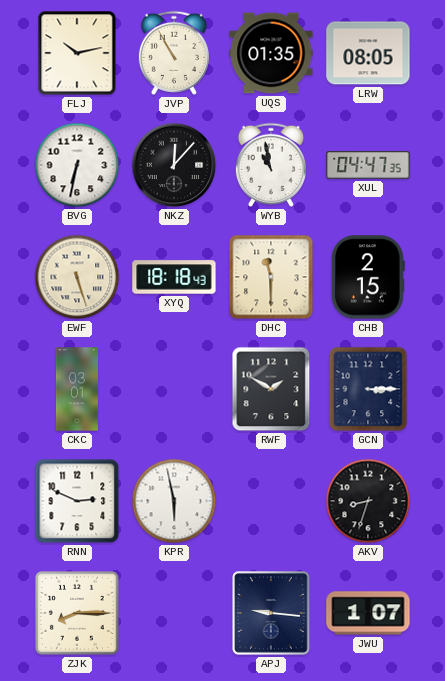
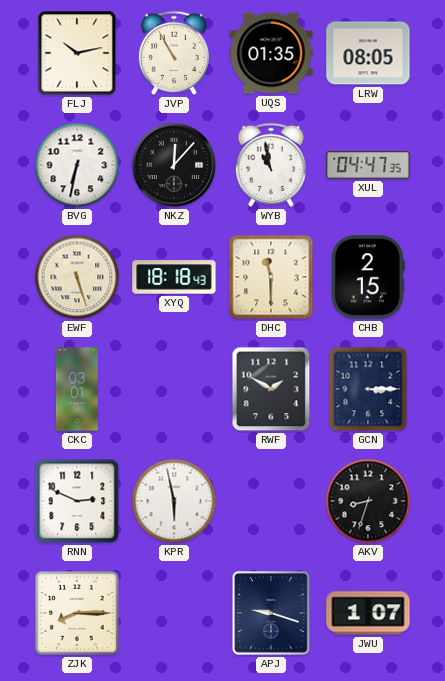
APJ: 9:16 -> 9:18
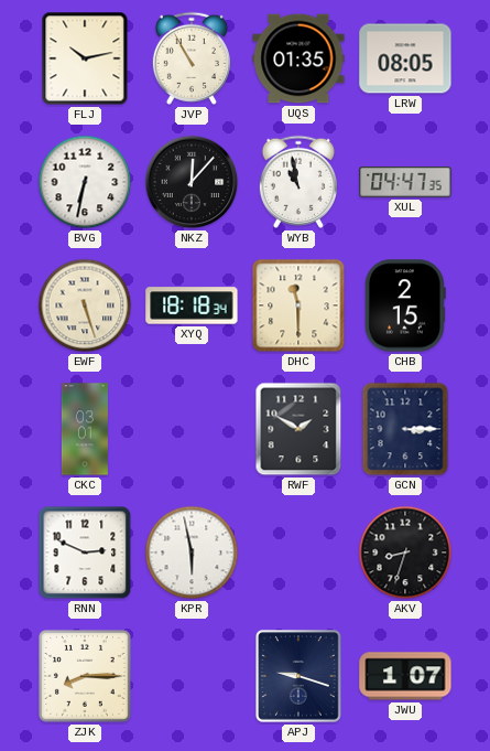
XYQ: 18:18:43 -> 18:18:34
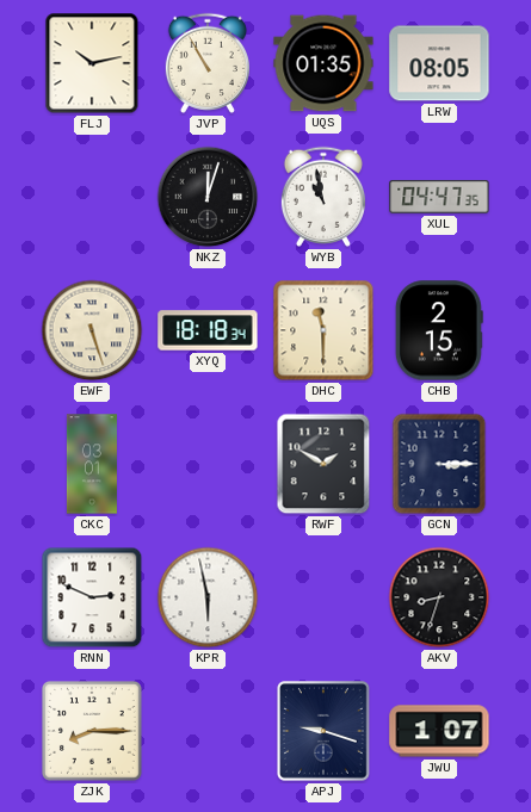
BVG: 6:32 -> none
NKZ: 12:07 -> 12:03
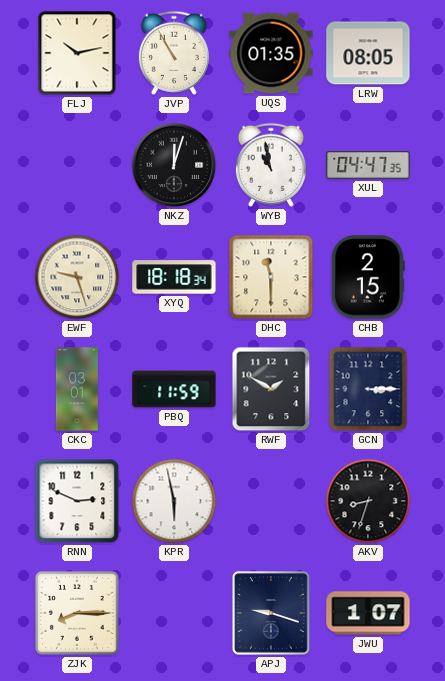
EWF: 5:27 -> 9:27
PBQ: none -> 11:59
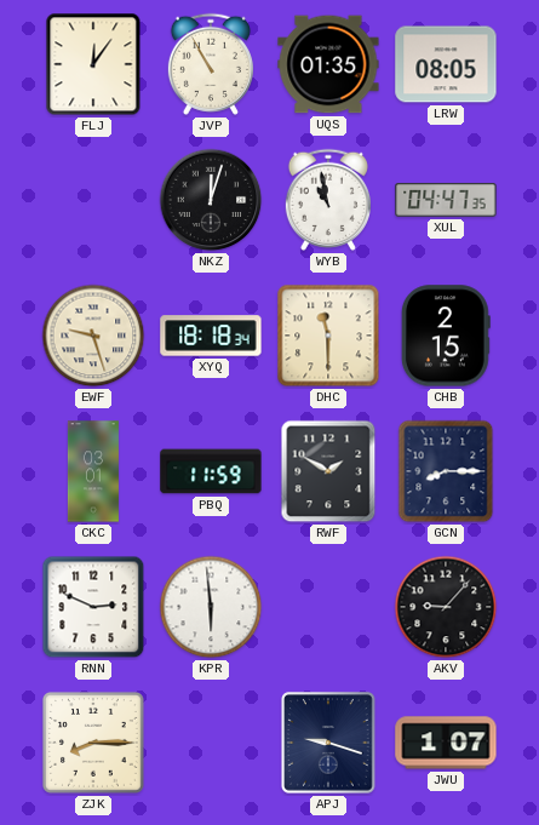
FLJ: 10:13 -> 12:06
GCN: 3:15 -> 8:15
KPR: 5:58 -> 5:59
AKV: 8:33 -> 9:07
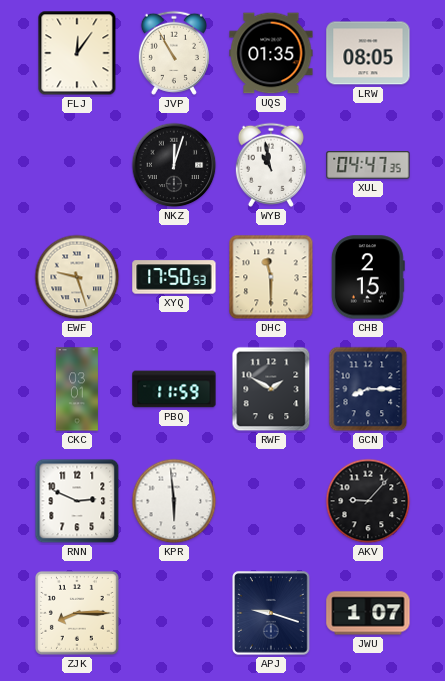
XYQ: 18:18 -> 17:50
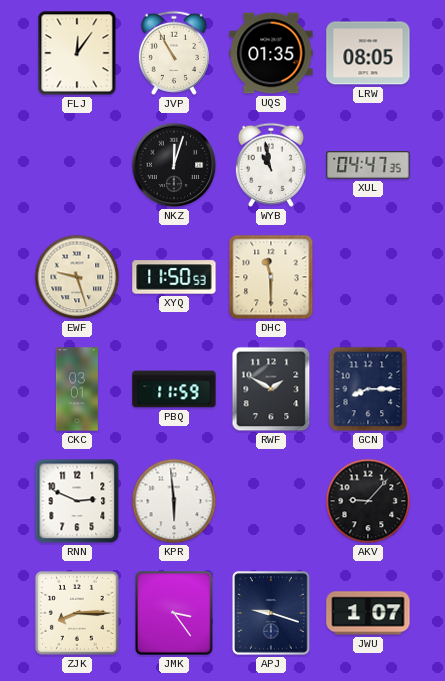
XYQ: 17:50 -> 11:50
CHB: 2:15 -> none
JMK: none -> 3:24
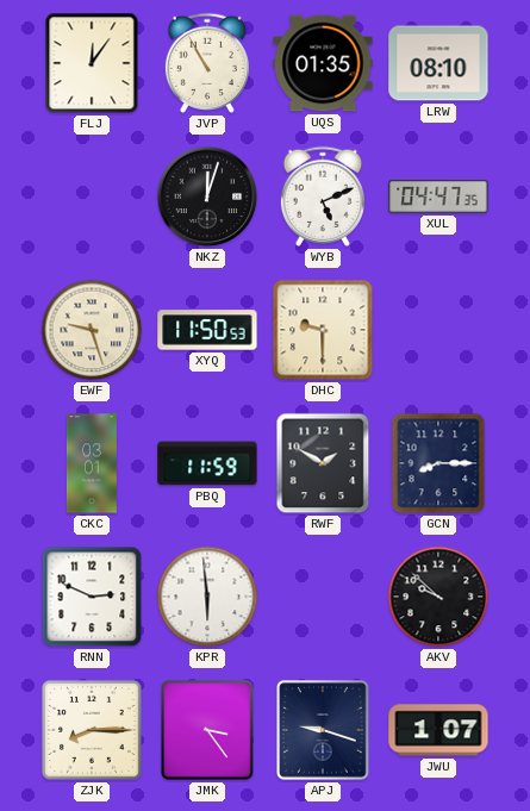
LRW: 08:05 -> 08:10
WYB: 10:58 -> 5:11
DHC: 11:30 -> 9:30
AKV: 9:07 -> 9:52
